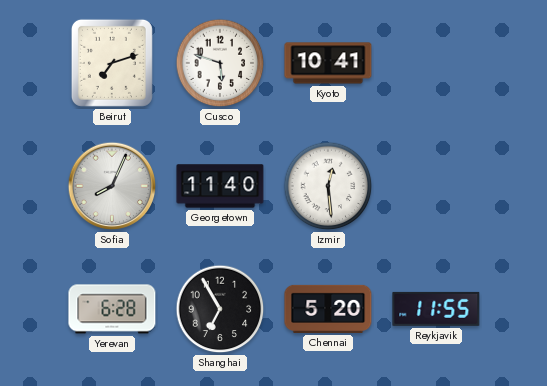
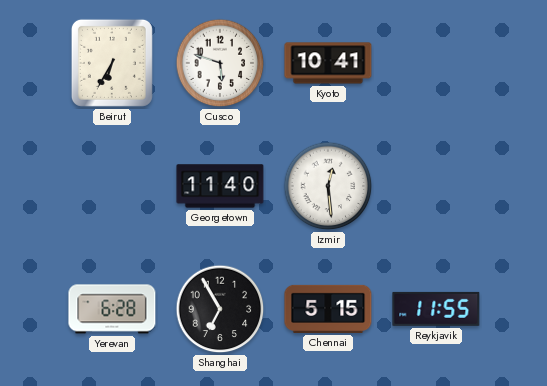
Beirut: 7:12 -> 6:35
Sofia: 8:04 -> none
Chennai: 5:20 -> 5:15
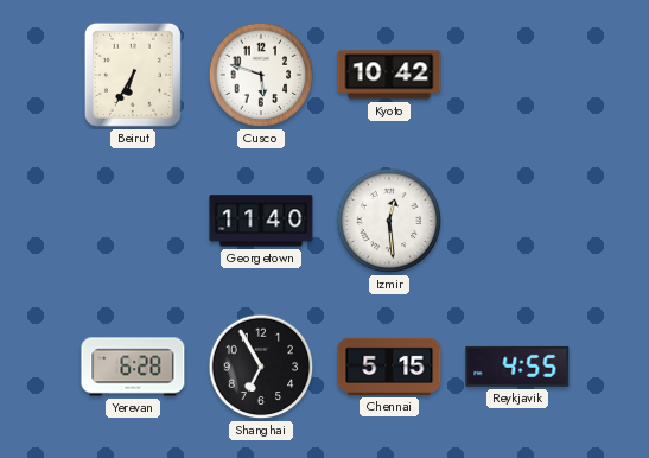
Kyoto: 10:41 -> 10:42
Reykjavik: 11:55 -> 4:55
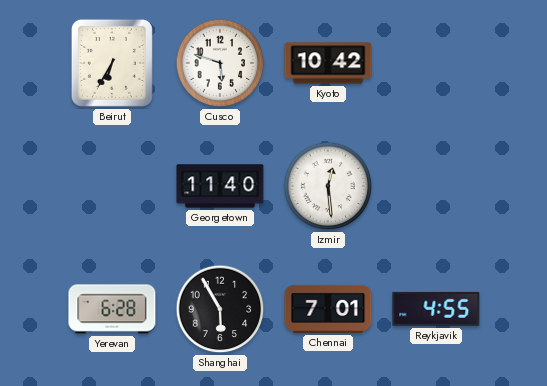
Shanghai: 6:55 -> 5:55
Chennai: 5:15 -> 7:01
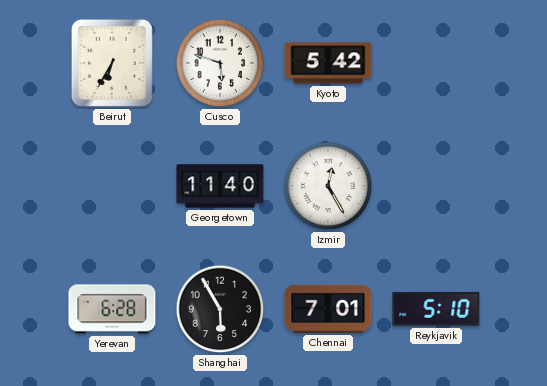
Kyoto: 10:42 -> 5:42
Izmir: 12:29 -> 12:25
Reykjavik: 4:55 -> 5:10
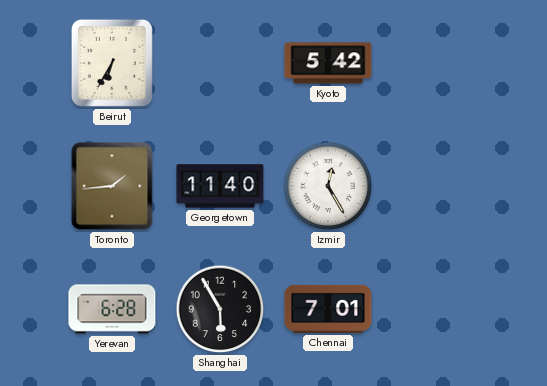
Cusco: 5:48 -> none
Toronto: none -> 1:44
Reykjavik: 5:10 -> none
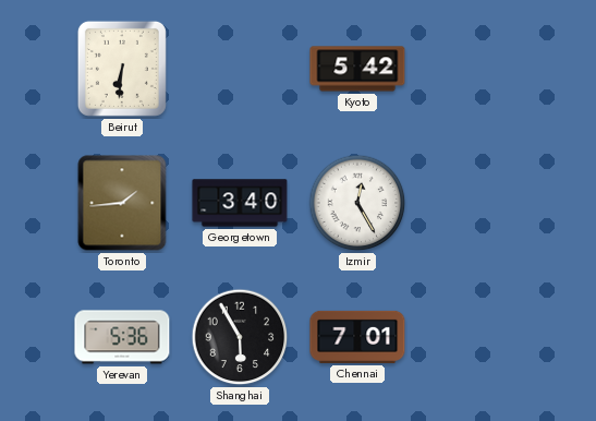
Beirut: 6:35 -> 6:31
Georgetown: 11:40 -> 3:40
Yerevan: 6:28 -> 5:36
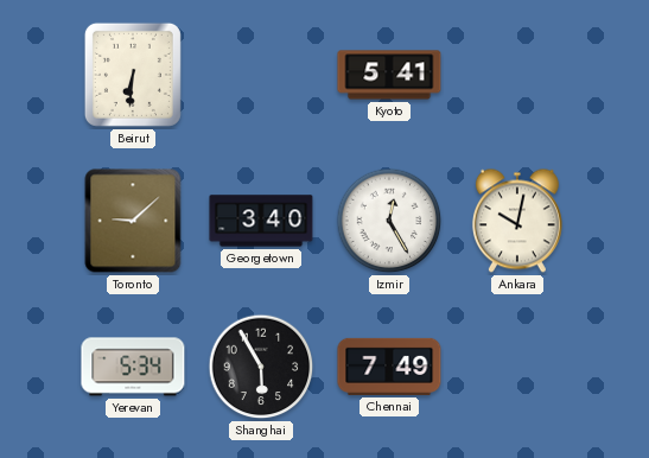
Kyoto: 5:42 -> 5:41
Toronto: 1:44 -> 9:08
Ankara: none -> 10:02
Yerevan: 5:36 -> 5:34
Chennai: 7:01 -> 7:49
